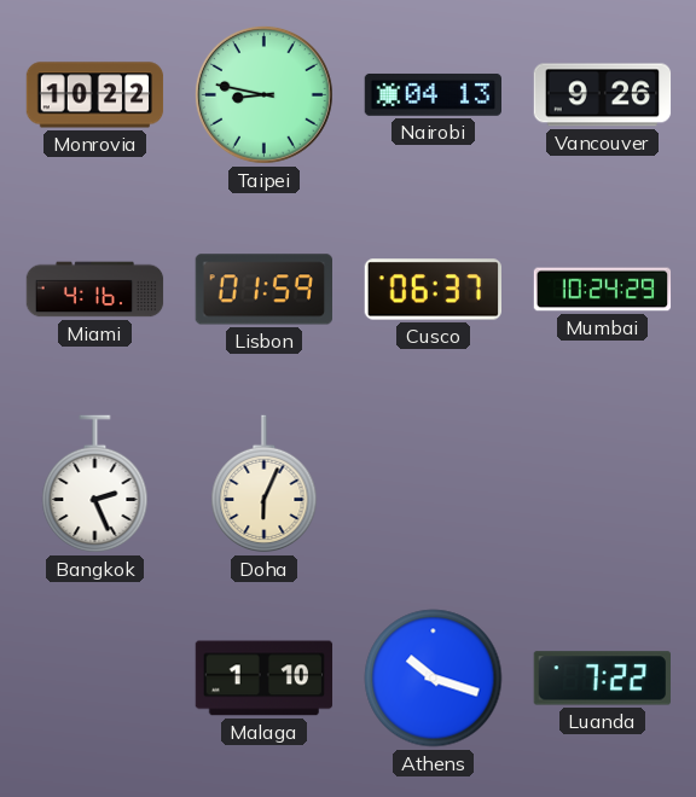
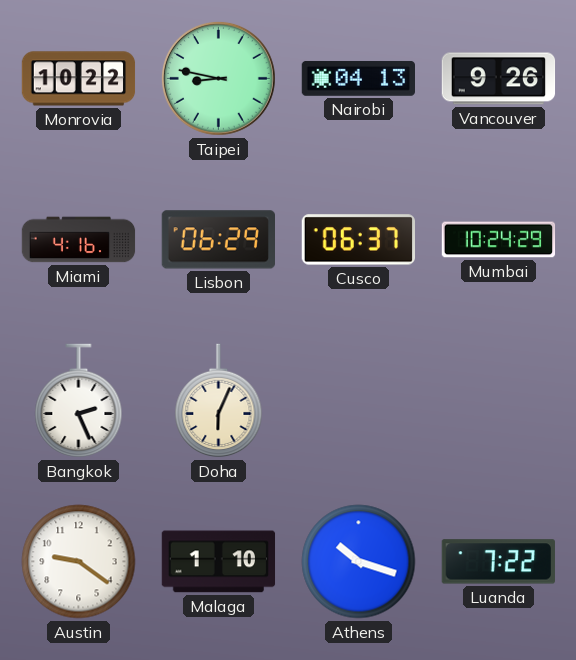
Lisbon: 01:59 -> 06:29
Austin: none -> 9:21
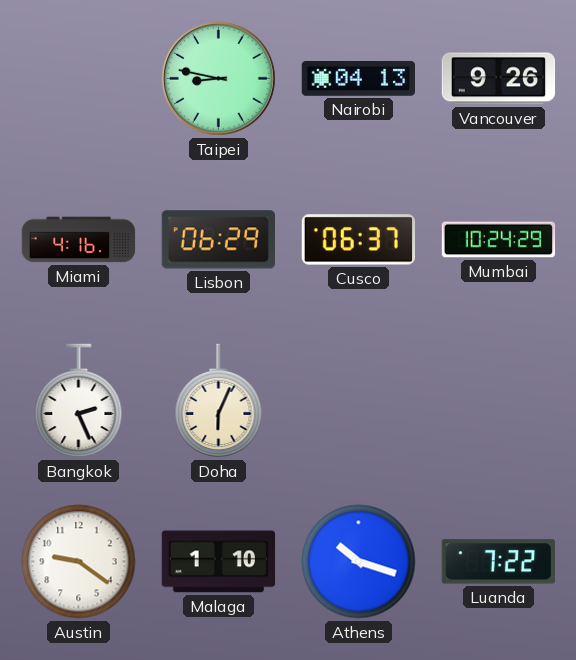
Monrovia: 10:22 -> none
